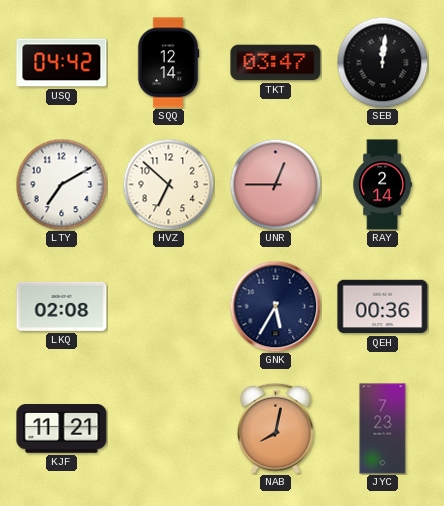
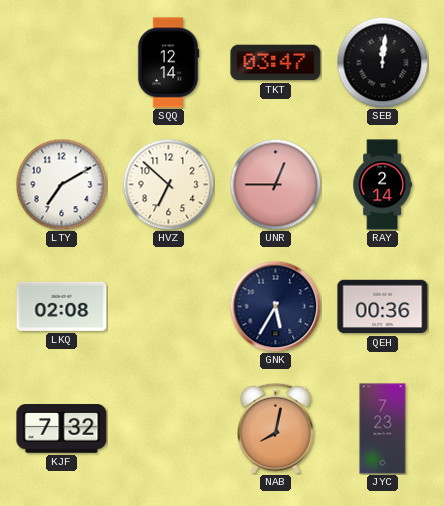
USQ: 04:42 -> none
KJF: 11:21 -> 7:32
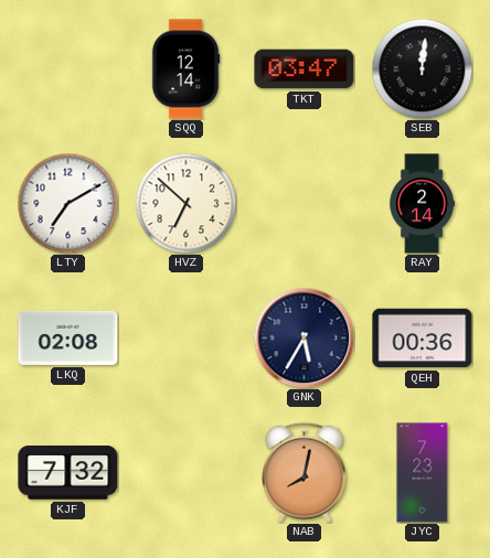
UNR: 12:45 -> none
